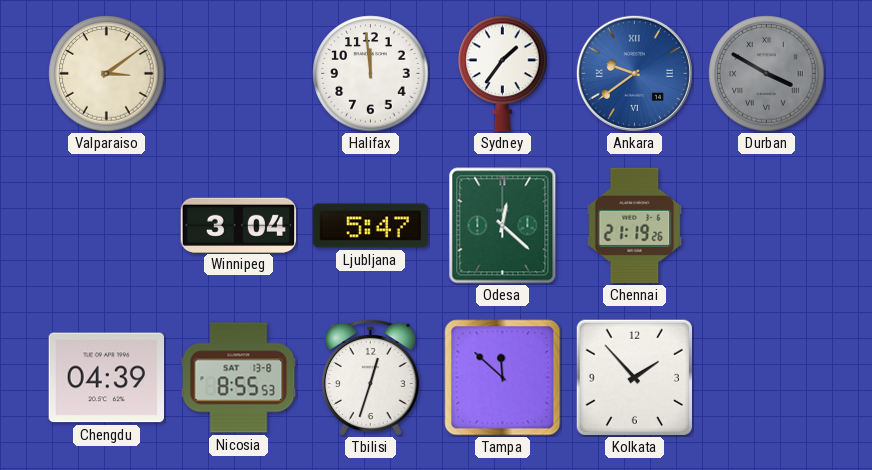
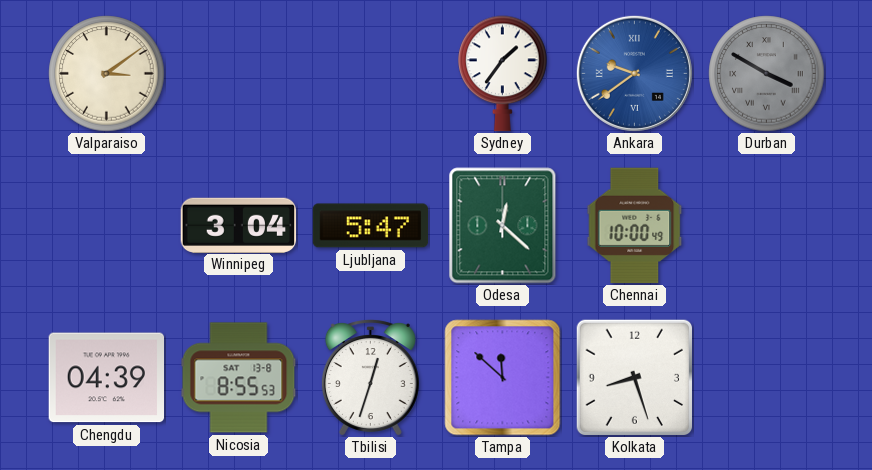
Halifax: 11:59 -> none
Chennai: 21:19 -> 10:00
Kolkata: 1:53 -> 8:27
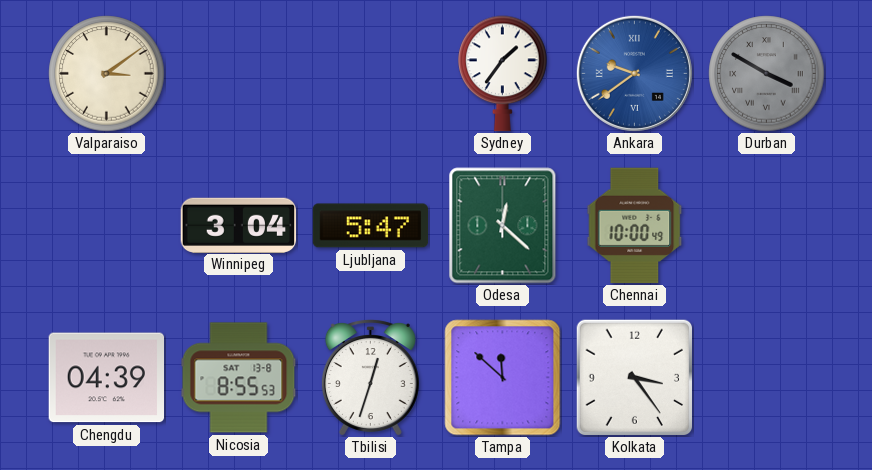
Kolkata: 8:27 -> 3:24
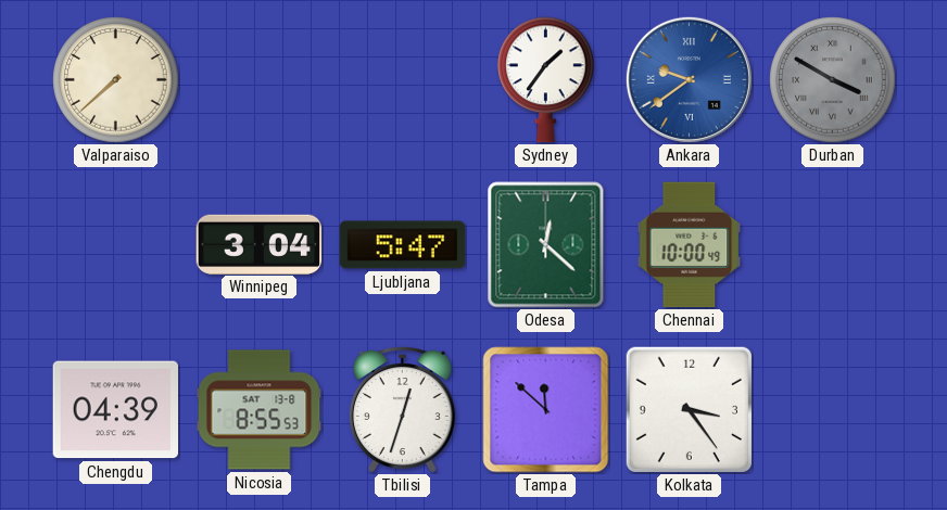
Valparaiso: 3:09 -> 7:38
